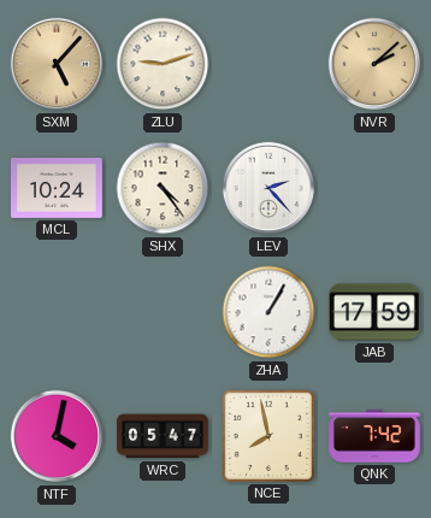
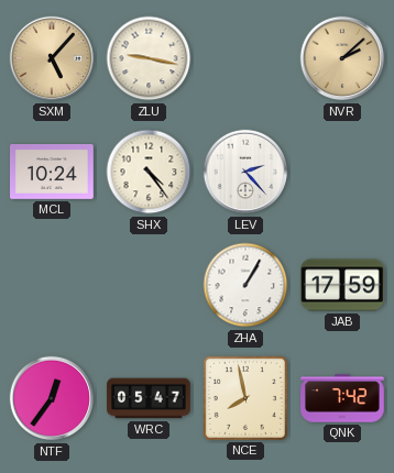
ZLU: 9:12 -> 9:17
NTF: 4:02 -> 12:36
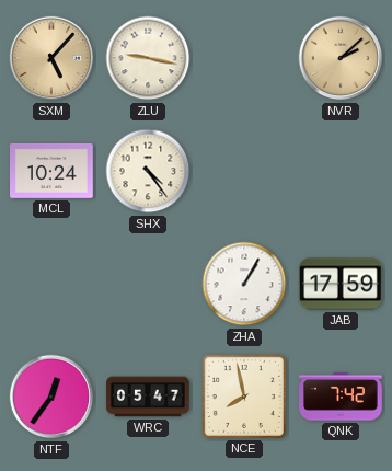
LEV: 2:23 -> none
